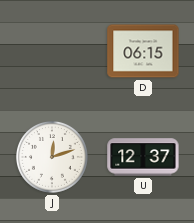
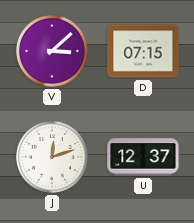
V: none -> 3:08
D: 06:15 -> 07:15
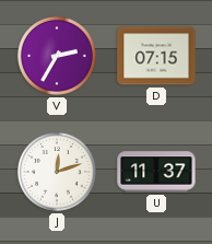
V: 3:08 -> 2:35
U: 12:37 -> 11:37
